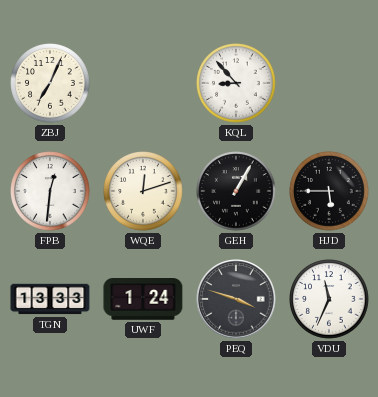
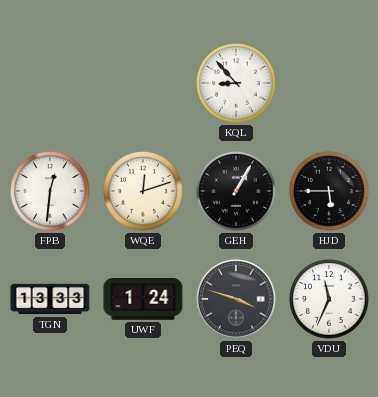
ZBJ: 7:04 -> none
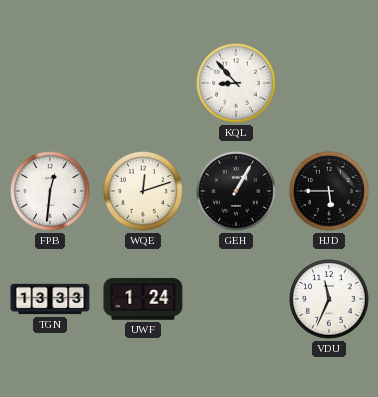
PEQ: 3:48 -> none
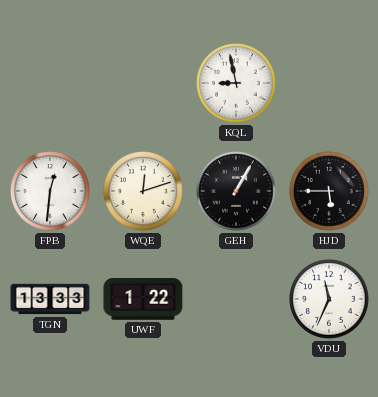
KQL: 8:53 -> 8:58
UWF: 1:24 -> 1:22
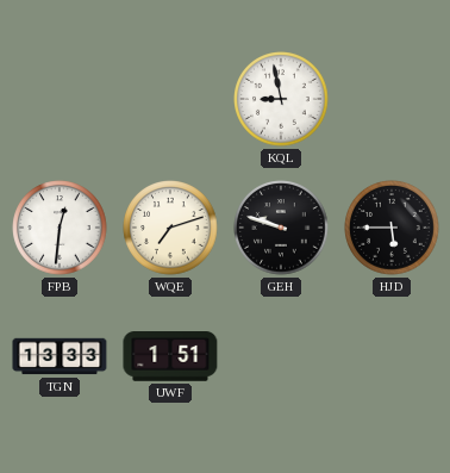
WQE: 12:12 -> 7:12
GEH: 1:05 -> 9:48
UWF: 1:22 -> 1:51
VDU: 11:34 -> none
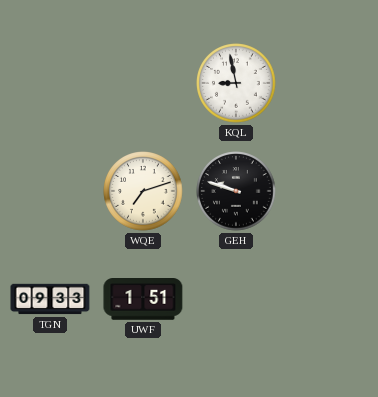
FPB: 12:31 -> none
HJD: 5:45 -> none
TGN: 13:33 -> 09:33
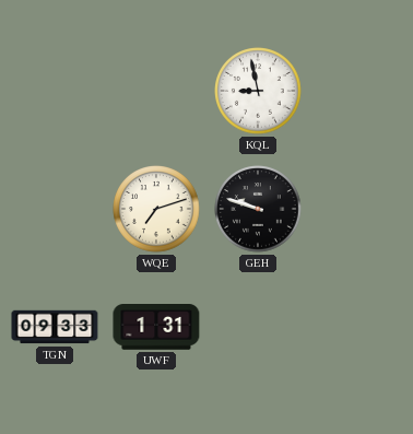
UWF: 1:51 -> 1:31
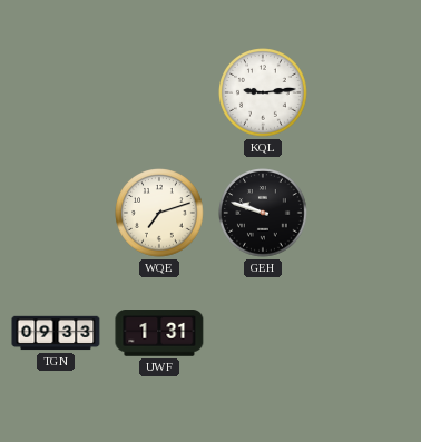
KQL: 8:58 -> 9:14
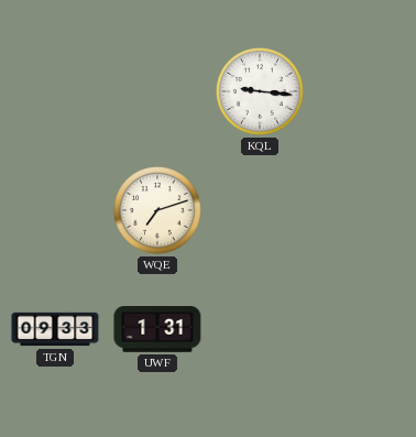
KQL: 9:14 -> 9:16
GEH: 9:48 -> none
